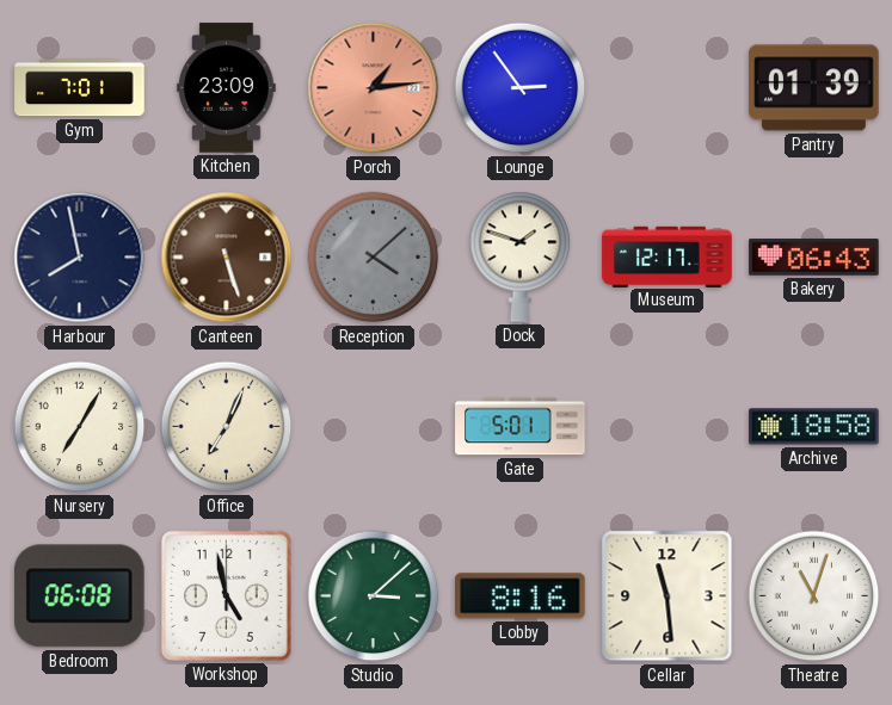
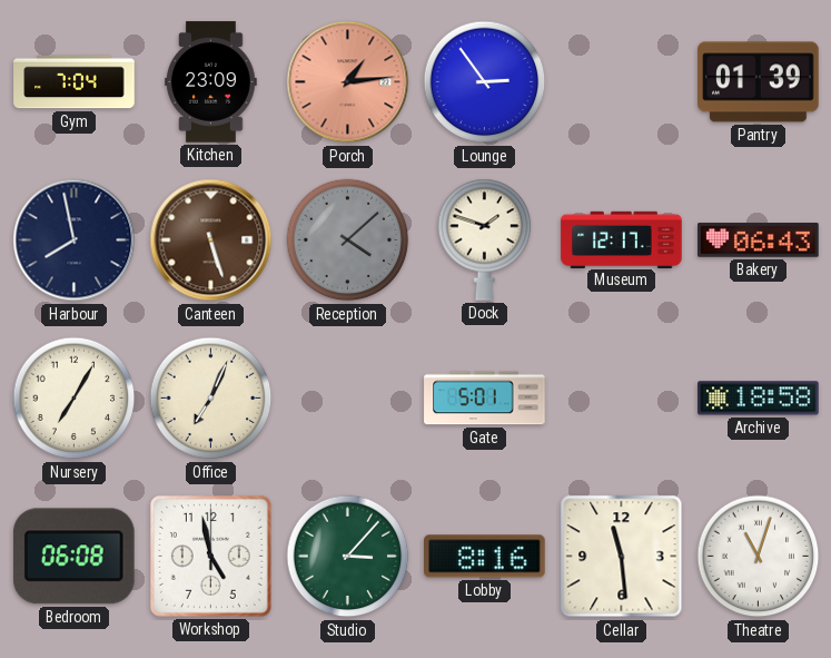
Gym: 7:01 -> 7:04
Studio: 3:08 -> 3:07
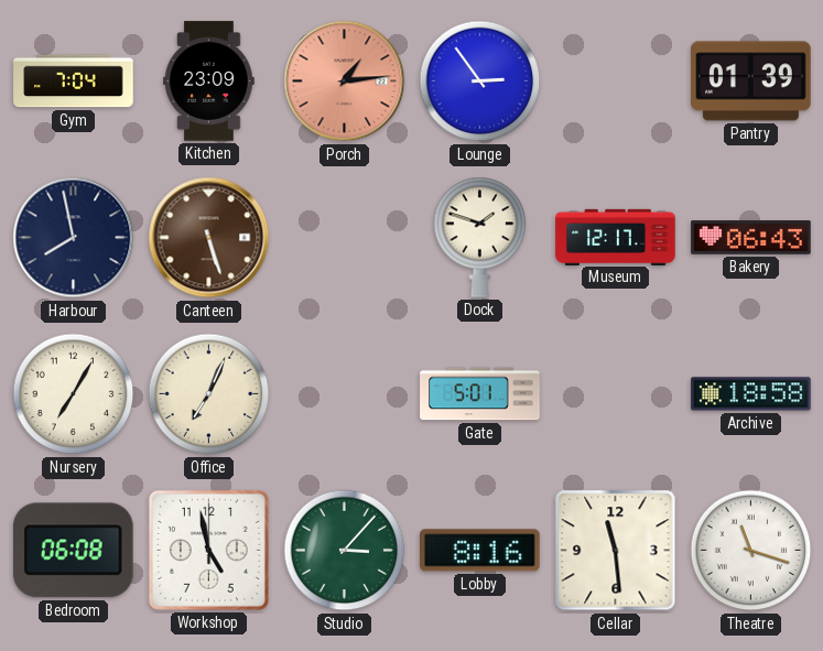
Reception: 4:08 -> none
Theatre: 11:03 -> 11:18
